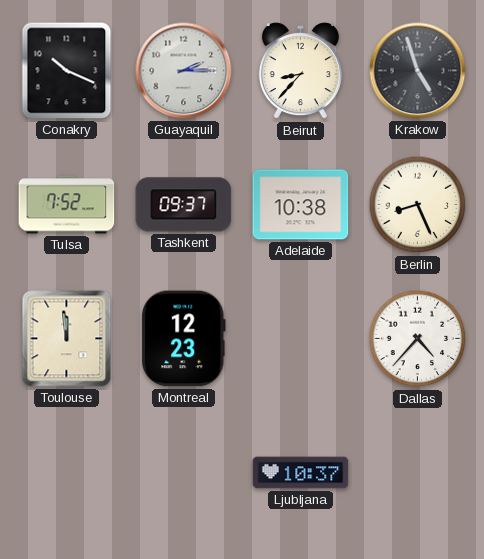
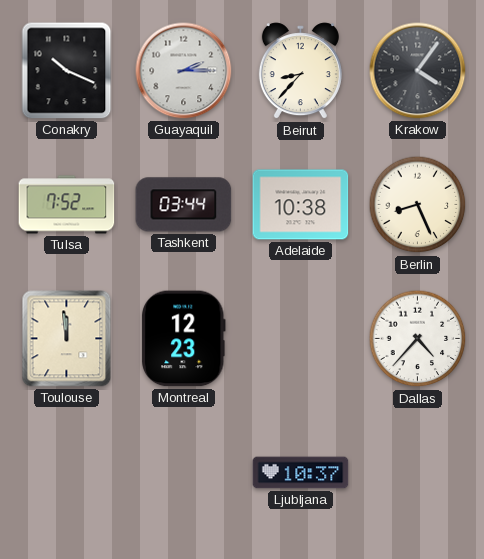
Krakow: 4:57 -> 4:06
Tashkent: 09:37 -> 03:44
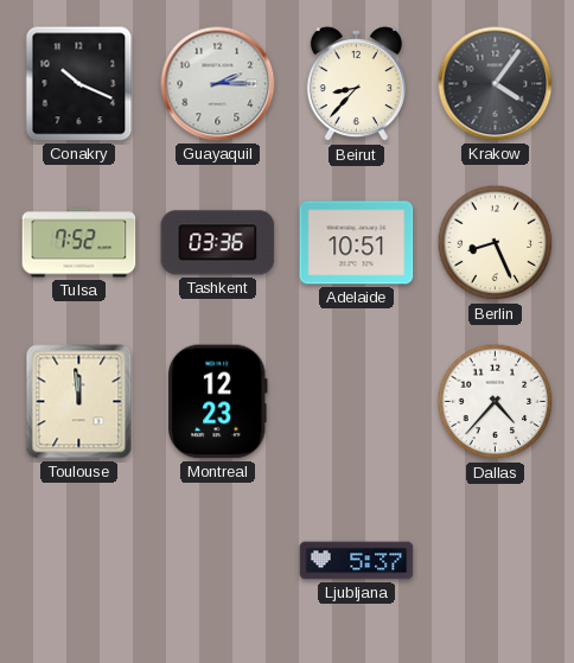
Tashkent: 03:44 -> 03:36
Adelaide: 10:38 -> 10:51
Ljubljana: 10:37 -> 5:37
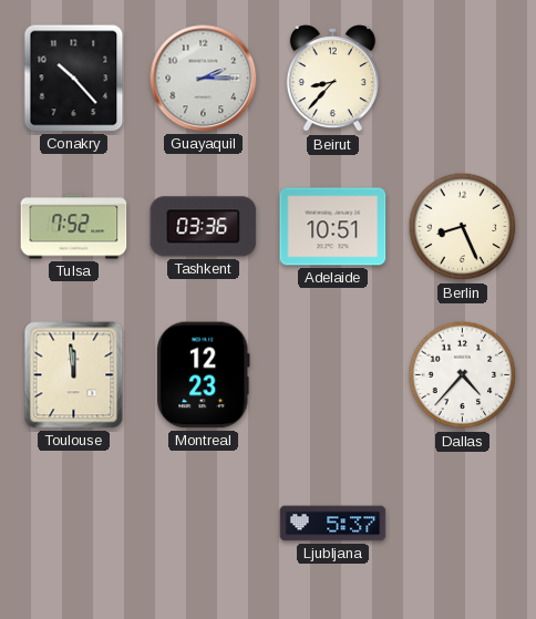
Conakry: 10:19 -> 10:23
Krakow: 4:06 -> none
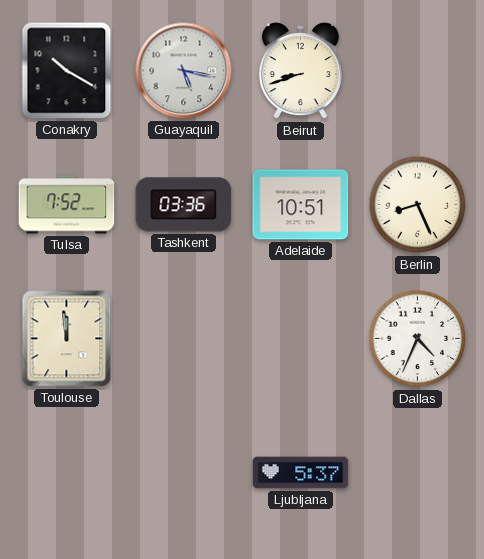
Conakry: 10:23 -> 10:20
Guayaquil: 2:15 -> 5:17
Beirut: 8:37 -> 8:42
Montreal: 12:23 -> none
Dallas: 4:37 -> 4:34
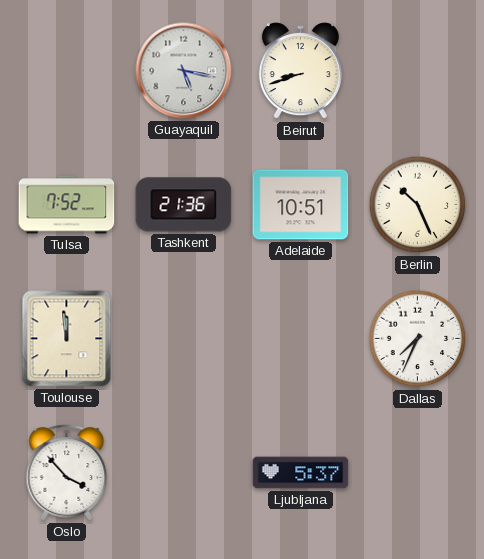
Conakry: 10:20 -> none
Tashkent: 03:36 -> 21:36
Berlin: 8:26 -> 10:26
Dallas: 4:34 -> 7:34
Oslo: none -> 3:53
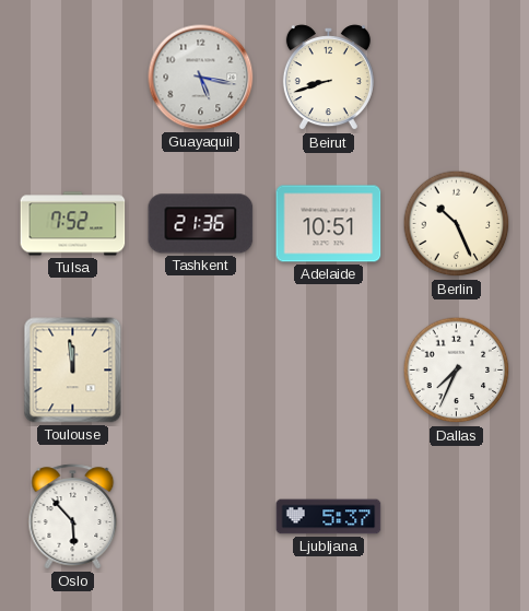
Oslo: 3:53 -> 5:53
